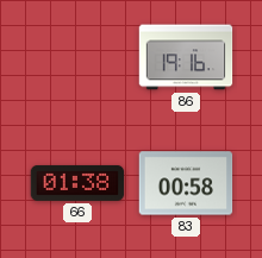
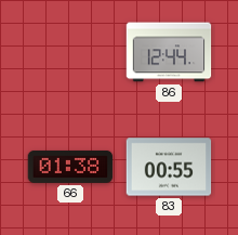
86: 19:16 -> 12:44
83: 00:58 -> 00:55
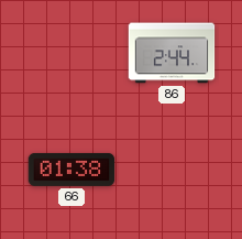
86: 12:44 -> 2:44
83: 00:55 -> none
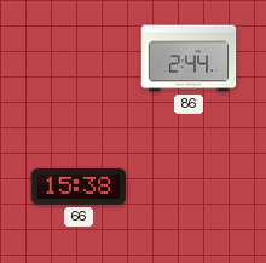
66: 01:38 -> 15:38
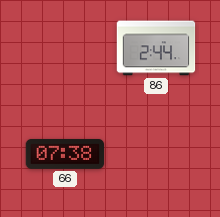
66: 15:38 -> 07:38
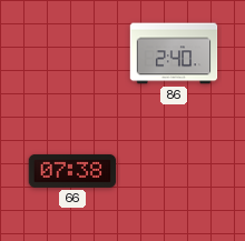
86: 2:44 -> 2:40
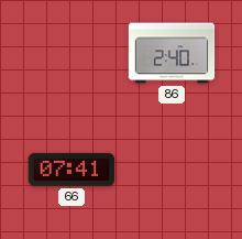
66: 07:38 -> 07:41
